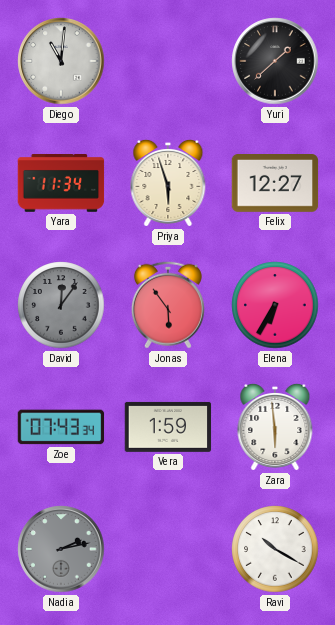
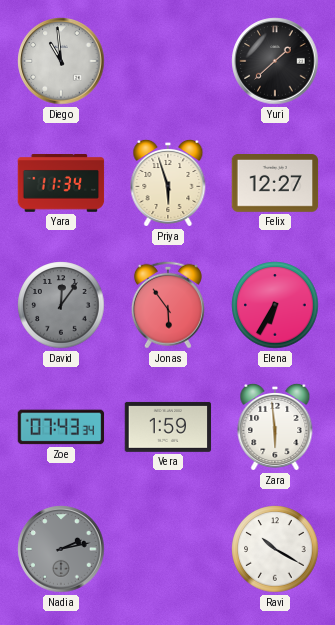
Diego: 11:01 -> 10:59
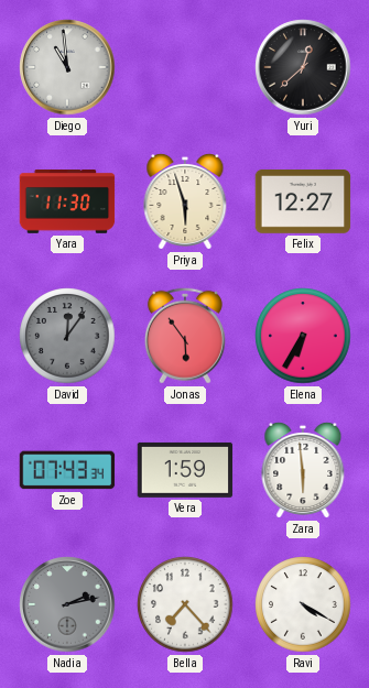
Yuri: 1:38 -> 12:38
Yara: 11:34 -> 11:30
Bella: none -> 7:23
Ravi: 10:20 -> 4:20
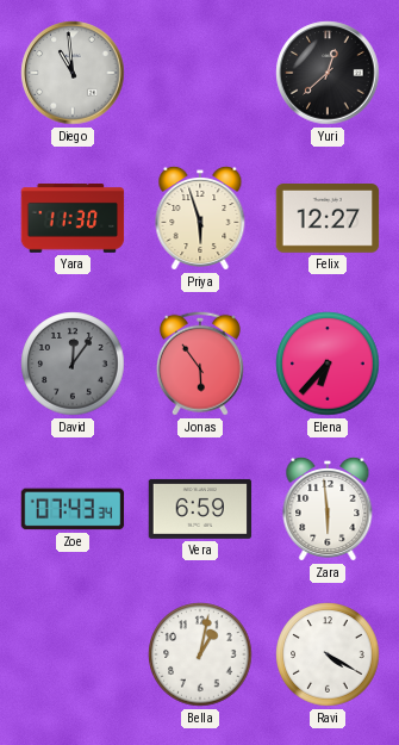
Elena: 6:35 -> 6:37
Vera: 1:59 -> 6:59
Nadia: 2:13 -> none
Bella: 7:23 -> 1:02
